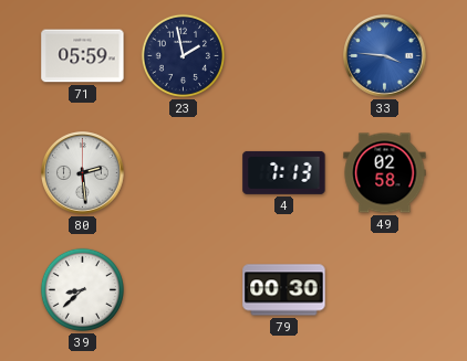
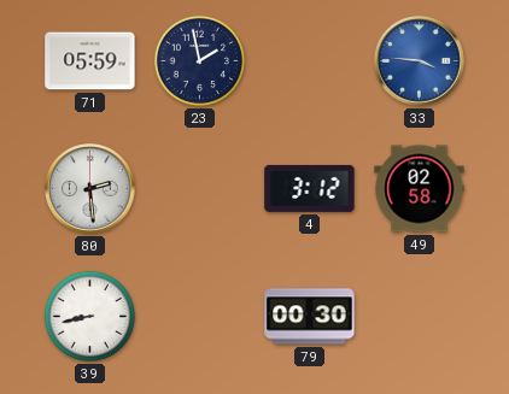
4: 7:13 -> 3:12
39: 8:38 -> 8:43
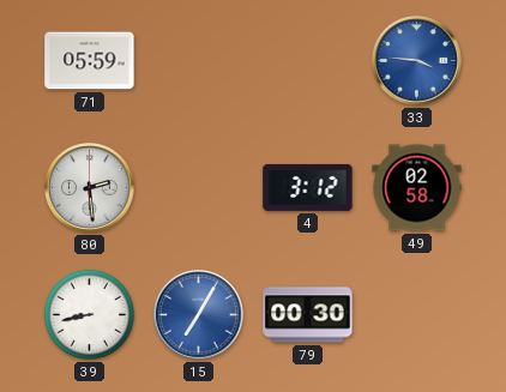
23: 1:58 -> none
15: none -> 7:05
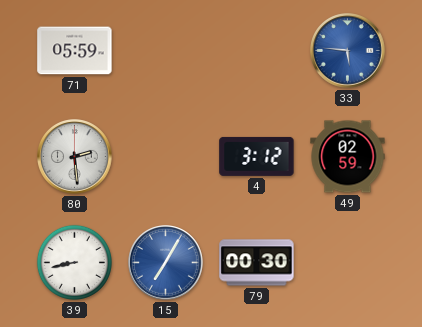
33: 3:46 -> 5:46
49: 02:58 -> 02:59
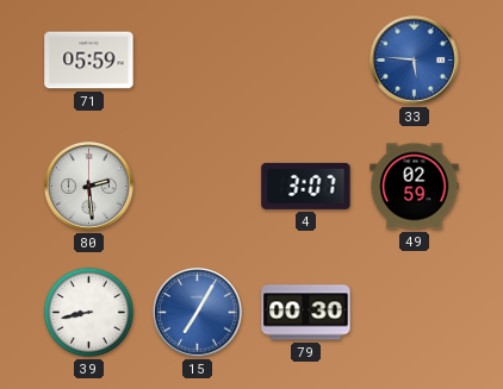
4: 3:12 -> 3:07
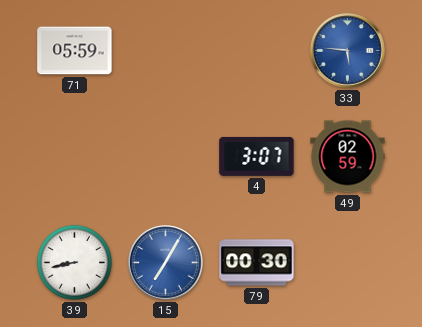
80: 2:29 -> none
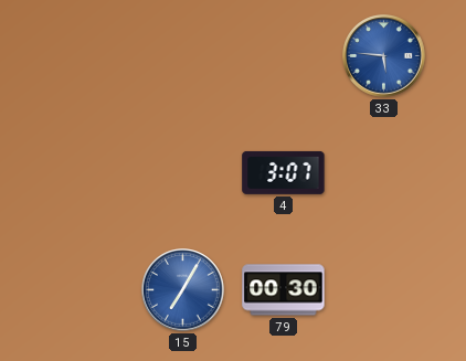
71: 05:59 -> none
49: 02:59 -> none
39: 8:43 -> none
